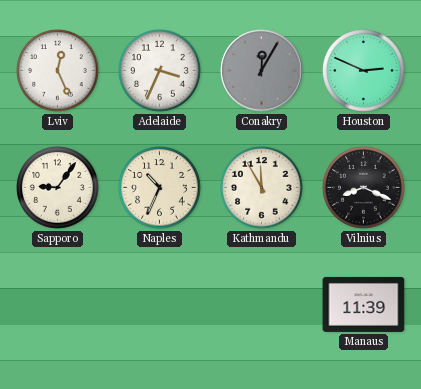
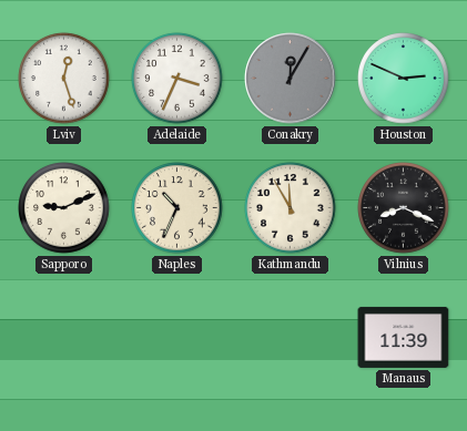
Lviv: 12:26 -> 12:27
Sapporo: 9:06 -> 9:11
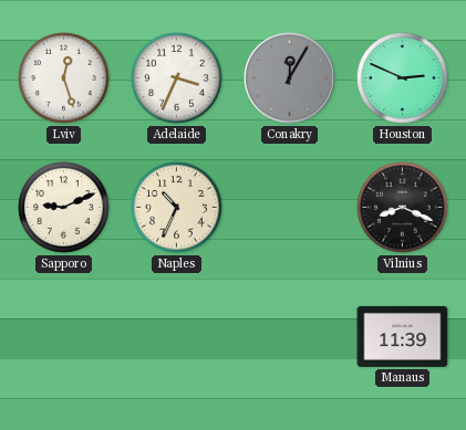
Kathmandu: 11:55 -> none
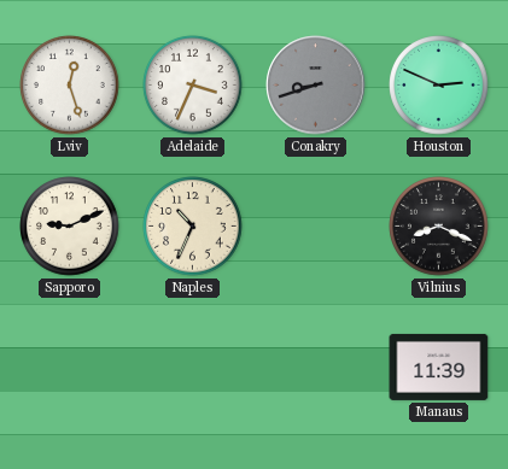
Conakry: 12:05 -> 8:42
